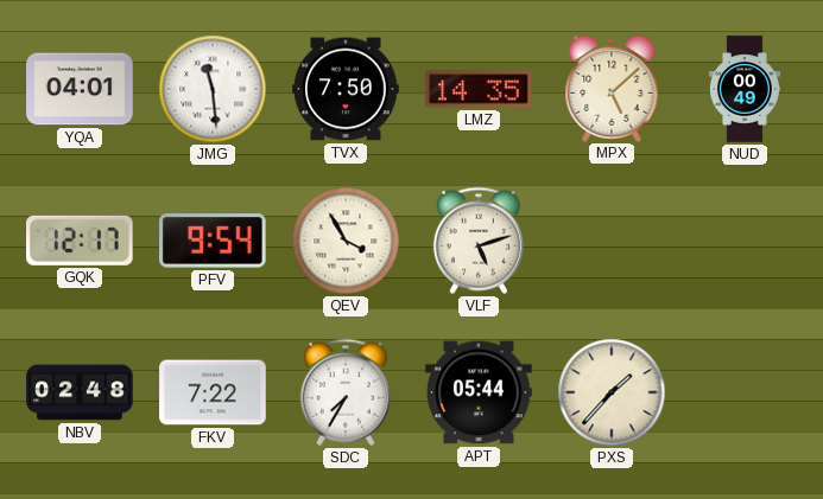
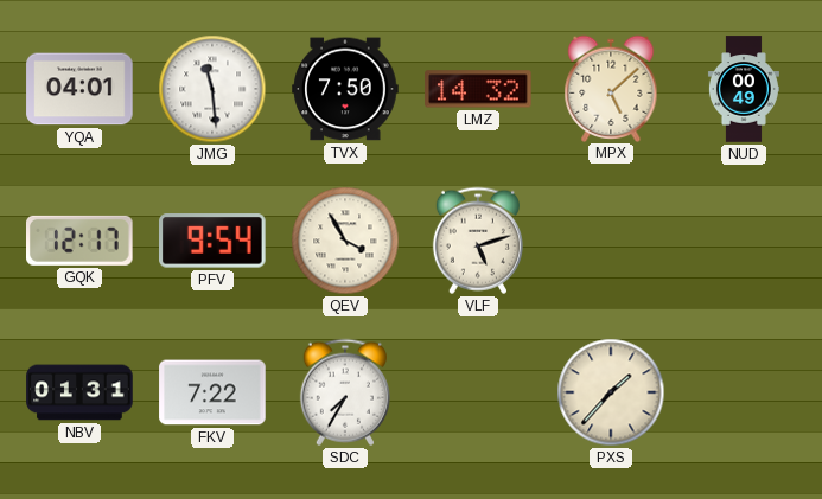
LMZ: 14:35 -> 14:32
NBV: 02:48 -> 01:31
APT: 05:44 -> none
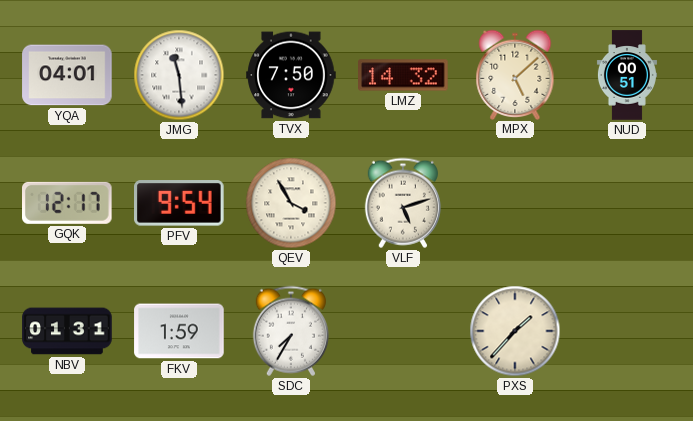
NUD: 00:49 -> 00:51
FKV: 7:22 -> 1:59
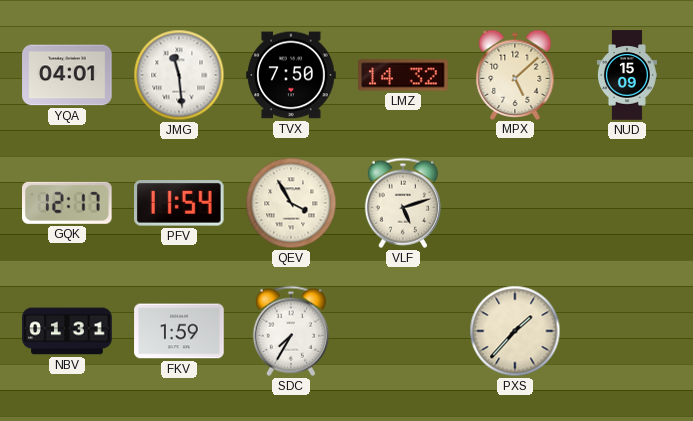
NUD: 00:51 -> 15:09
PFV: 9:54 -> 11:54
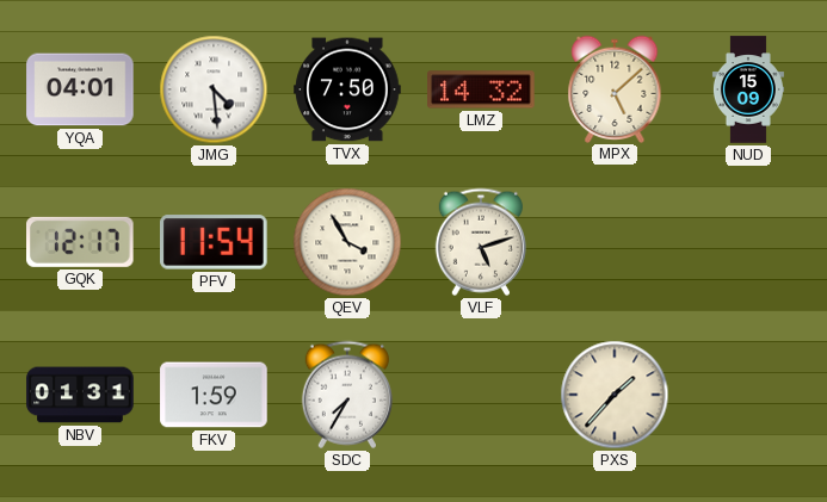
JMG: 11:29 -> 4:29
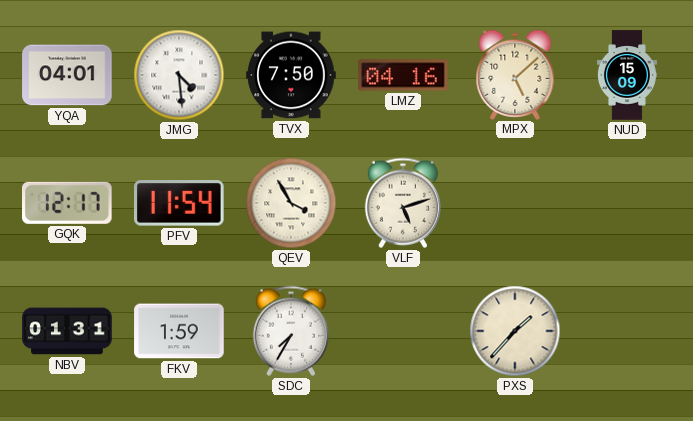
LMZ: 14:32 -> 04:16
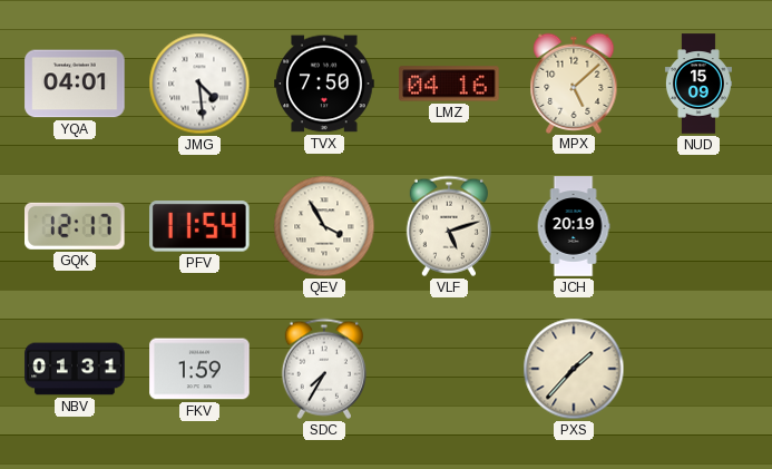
JCH: none -> 20:19
